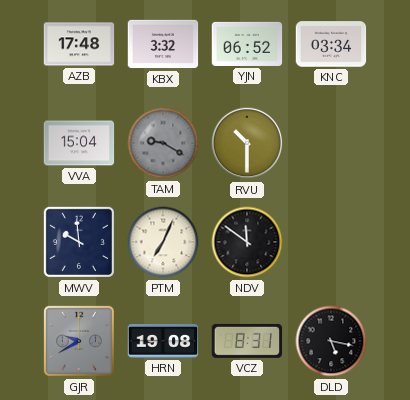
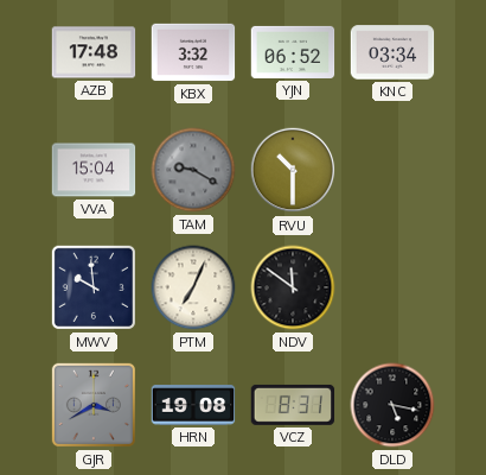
GJR: 9:40 -> 3:40
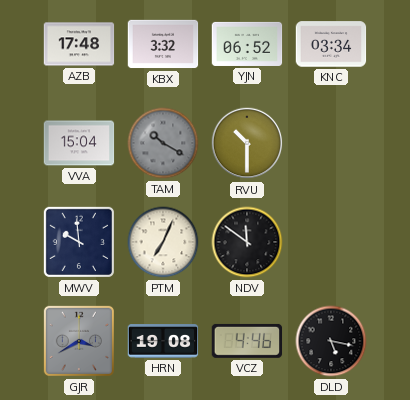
TAM: 9:20 -> 10:20
VCZ: 8:31 -> 4:46
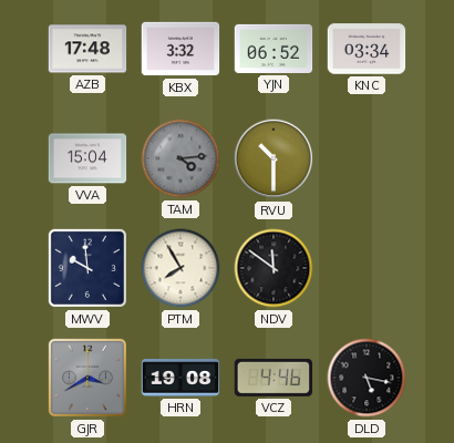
TAM: 10:20 -> 4:14
PTM: 7:04 -> 7:55
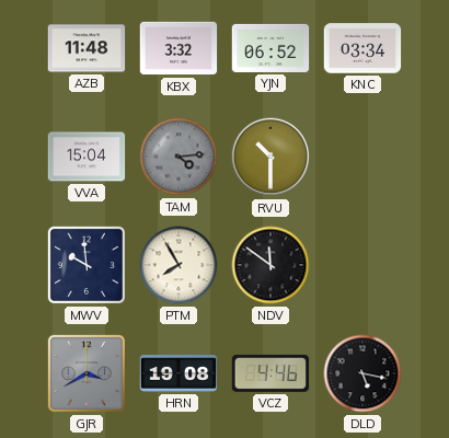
AZB: 17:48 -> 11:48
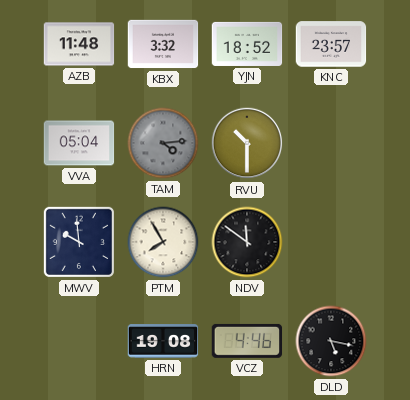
YJN: 06:52 -> 18:52
KNC: 03:34 -> 23:57
VVA: 15:04 -> 05:04
GJR: 3:40 -> none
